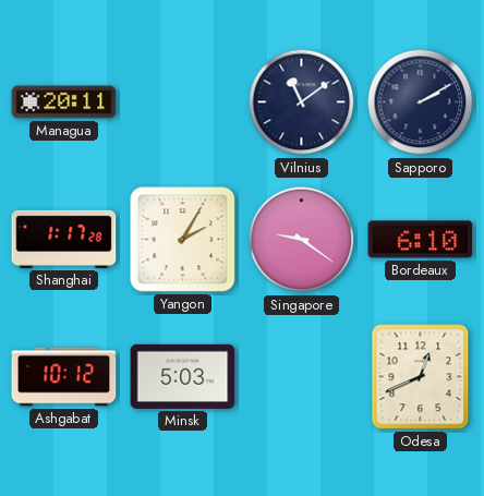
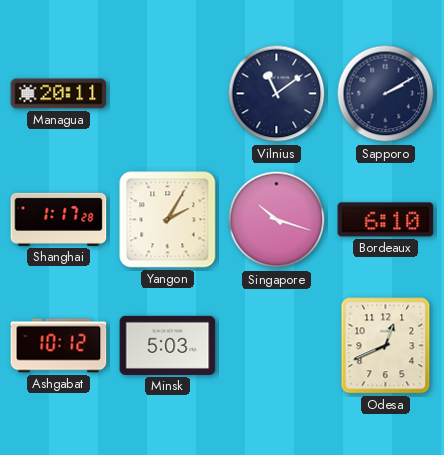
Singapore: 9:21 -> 10:18
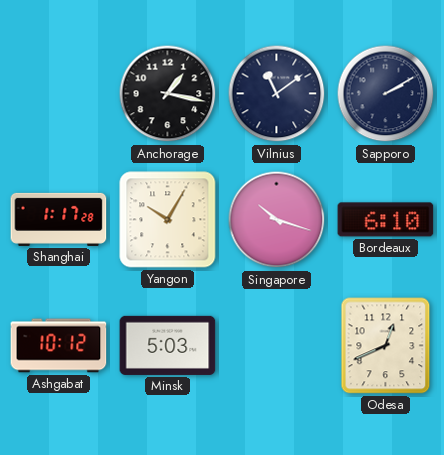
Managua: 20:11 -> none
Anchorage: none -> 1:17
Yangon: 2:05 -> 10:05
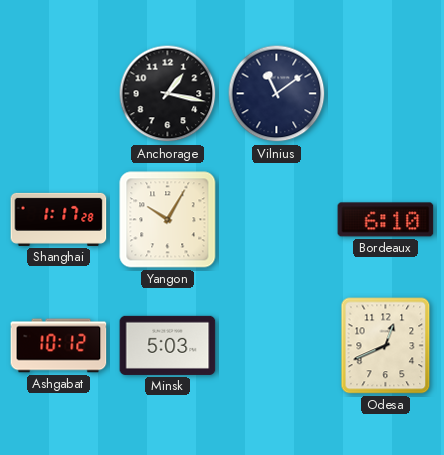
Sapporo: 2:10 -> none
Singapore: 10:18 -> none
